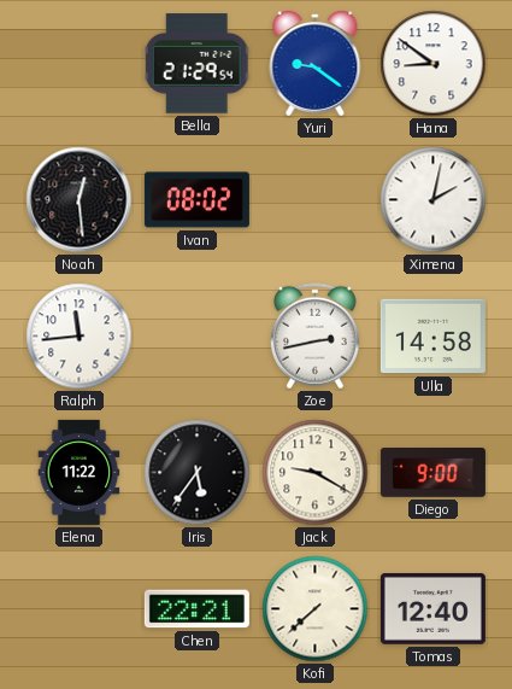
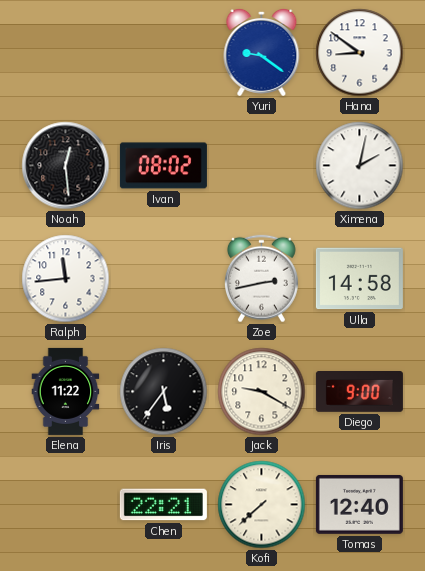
Bella: 21:29 -> none
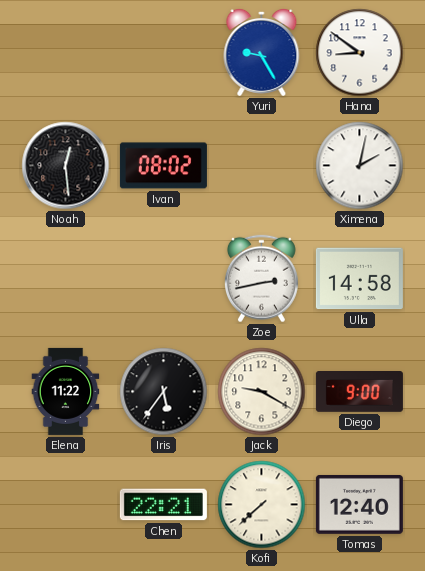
Yuri: 9:21 -> 9:25
Ralph: 11:44 -> none
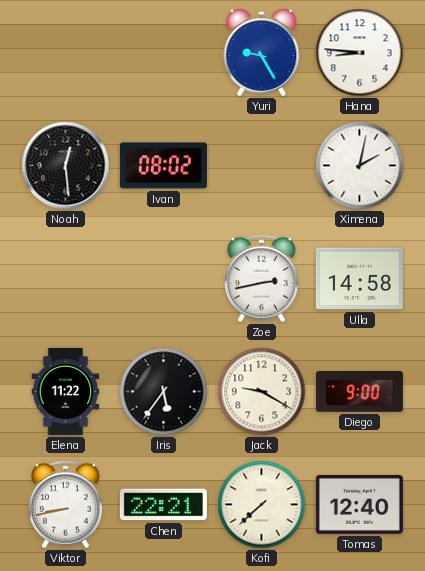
Hana: 8:51 -> 8:46
Viktor: none -> 8:43
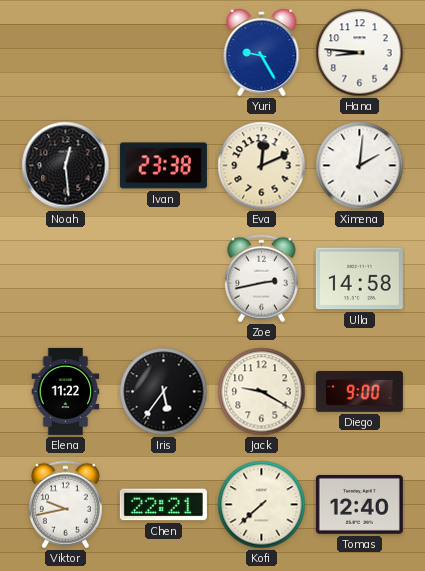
Ivan: 08:02 -> 23:38
Eva: none -> 12:11
Ximena: 2:02 -> 2:01
Viktor: 8:43 -> 9:43
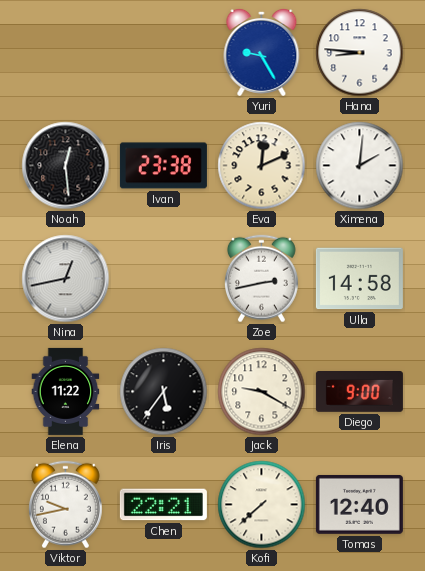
Nina: none -> 12:43
